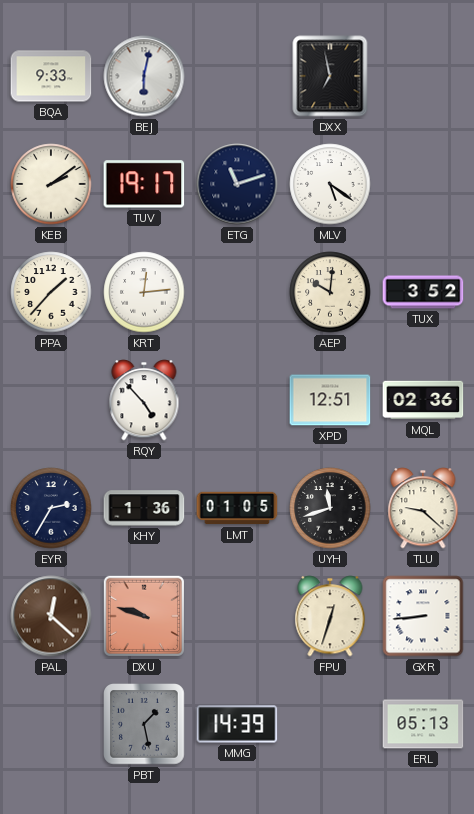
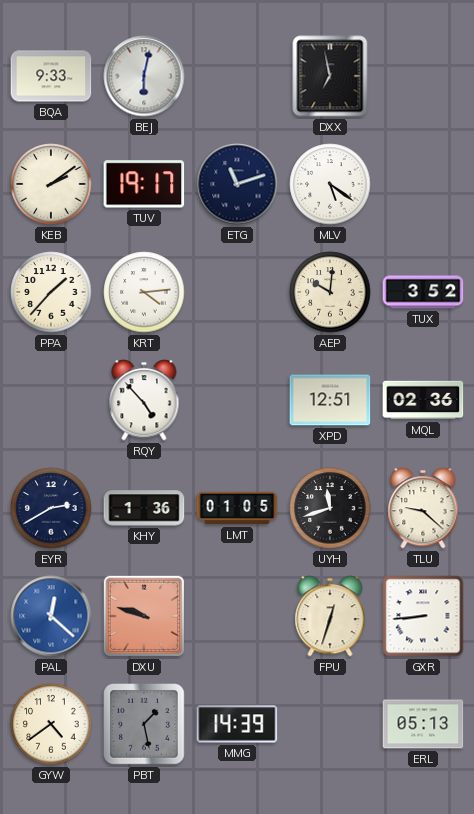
KRT: 12:14 -> 4:14
EYR: 2:35 -> 2:40
PAL dial: brown -> blue
GYW: none -> 4:39
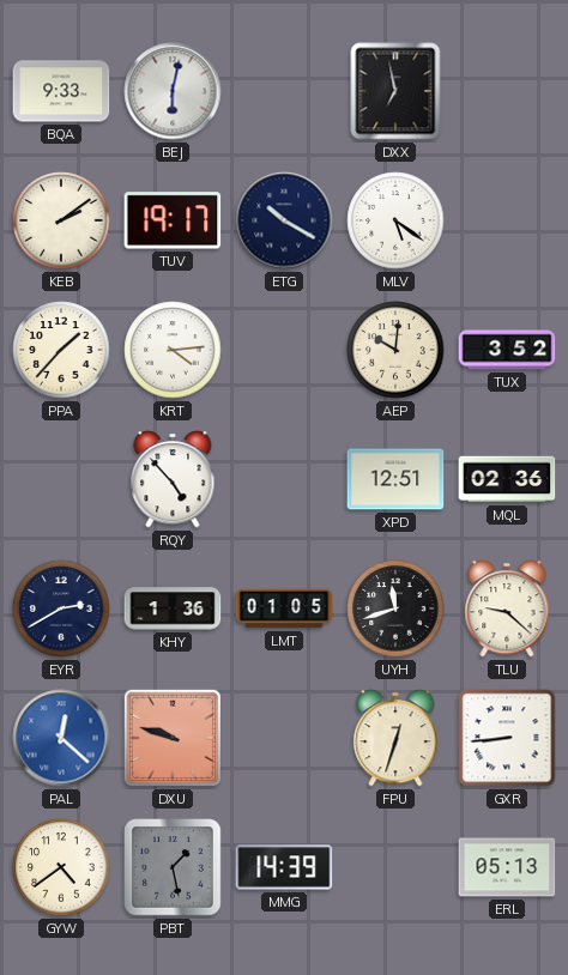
ETG: 11:12 -> 10:20
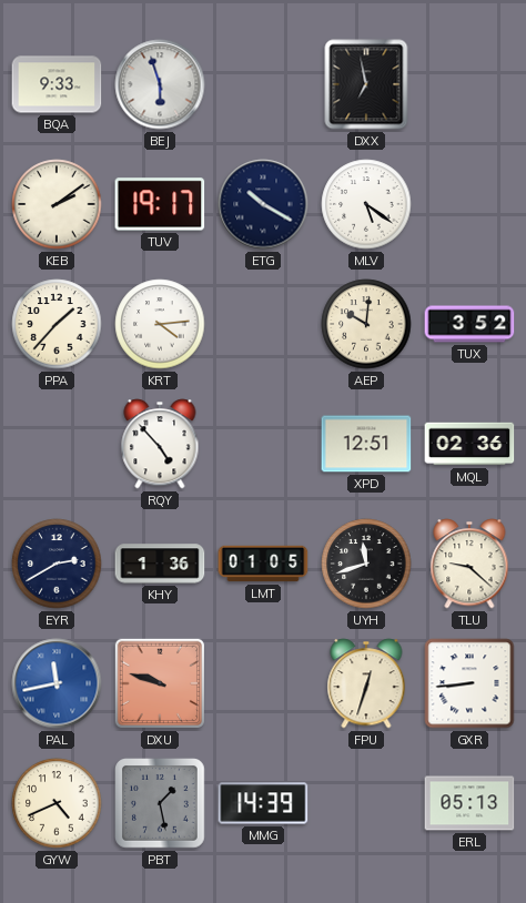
BEJ: 6:02 -> 5:57
PAL: 12:22 -> 11:43
GYW: 4:39 -> 4:41
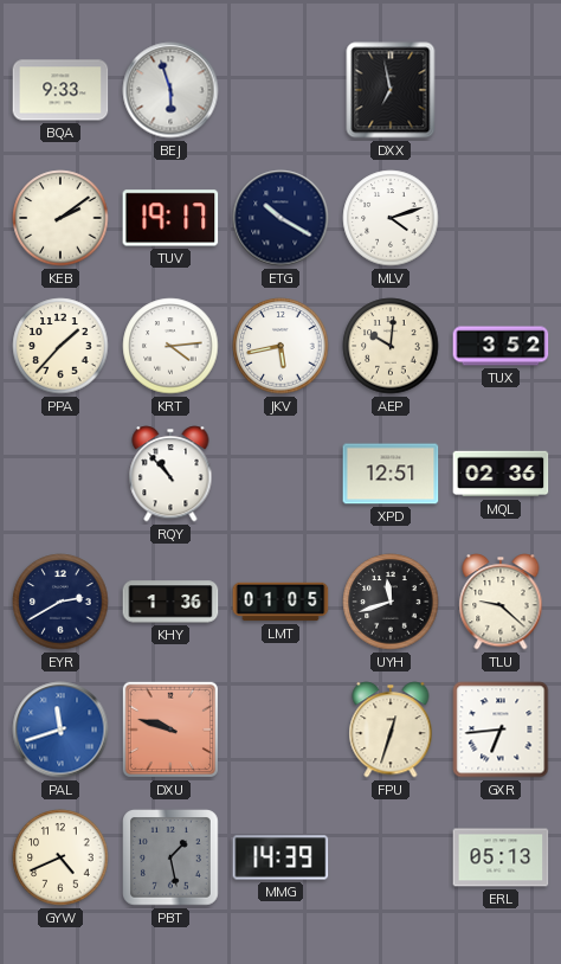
MLV: 5:21 -> 4:12
JKV: none -> 5:43
RQY: 4:53 -> 10:53
PAL: 11:43 -> 11:42
GXR: 8:44 -> 6:44
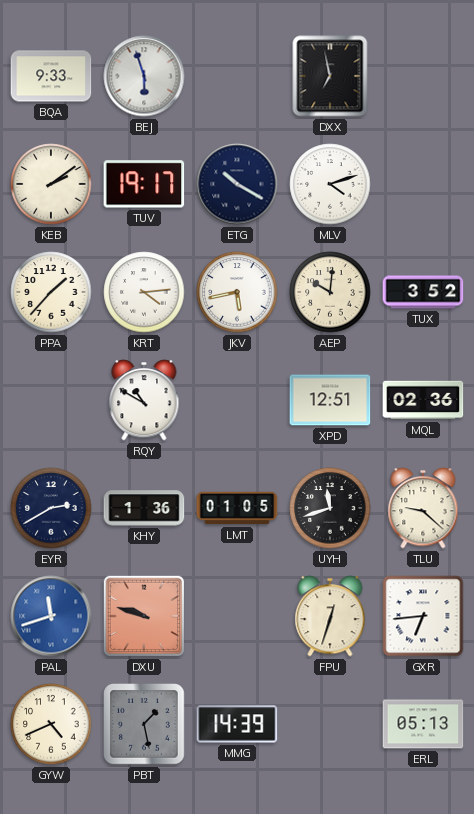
RQY: 10:53 -> 10:50
